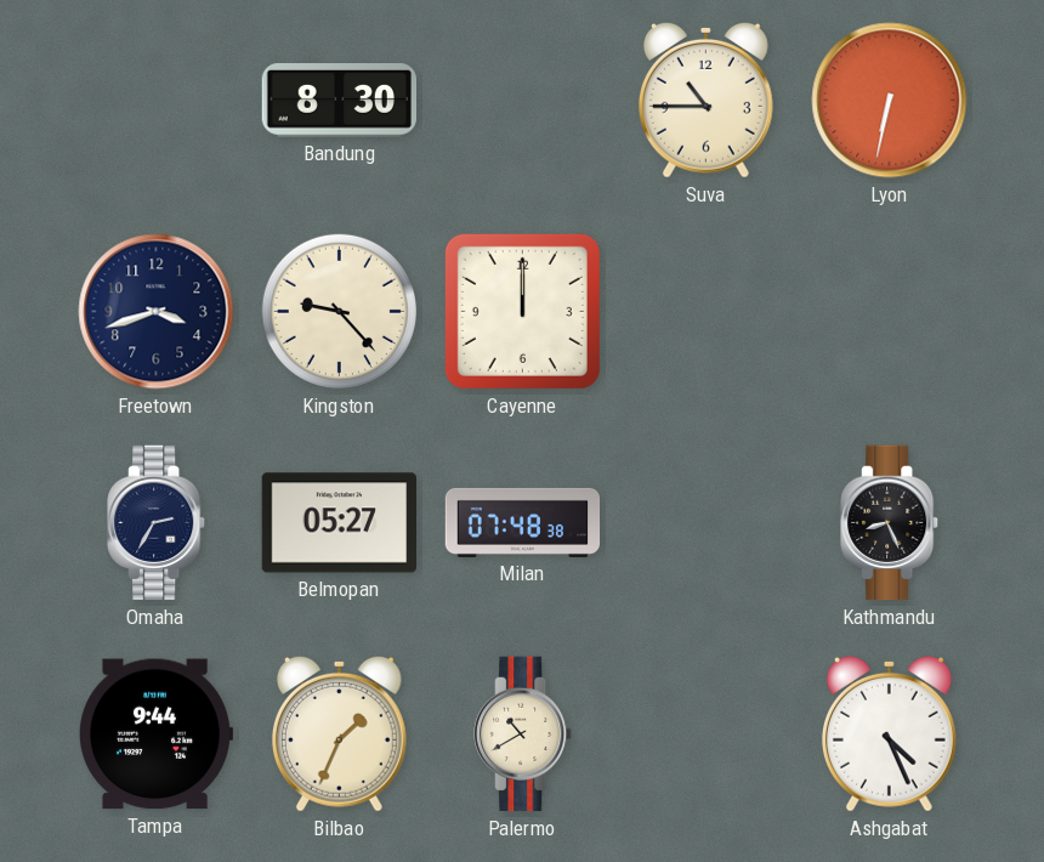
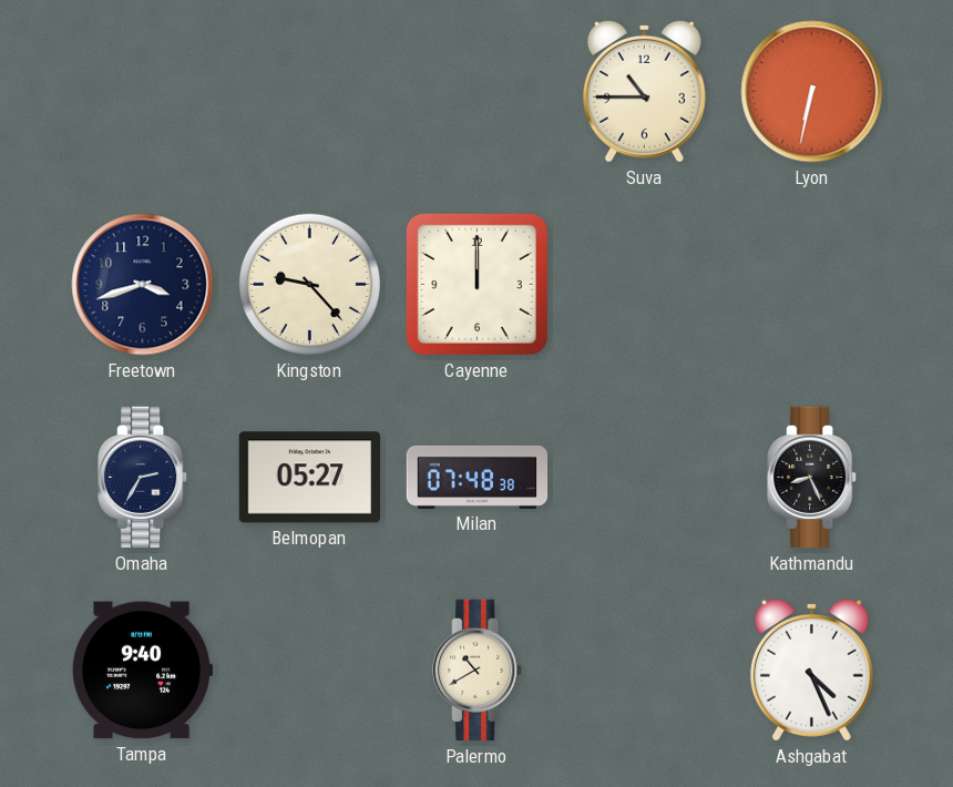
Bandung: 8:30 -> none
Tampa: 9:44 -> 9:40
Bilbao: 1:34 -> none
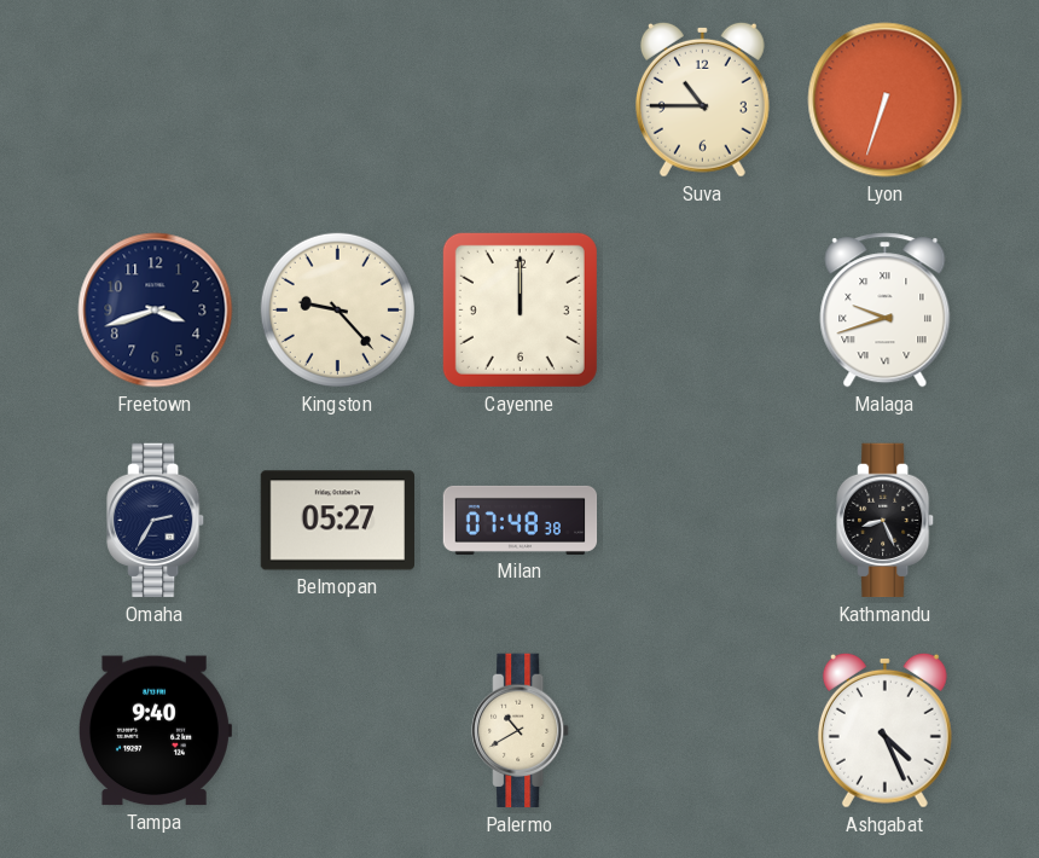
Lyon: 6:32 -> 6:33
Malaga: none -> 9:42
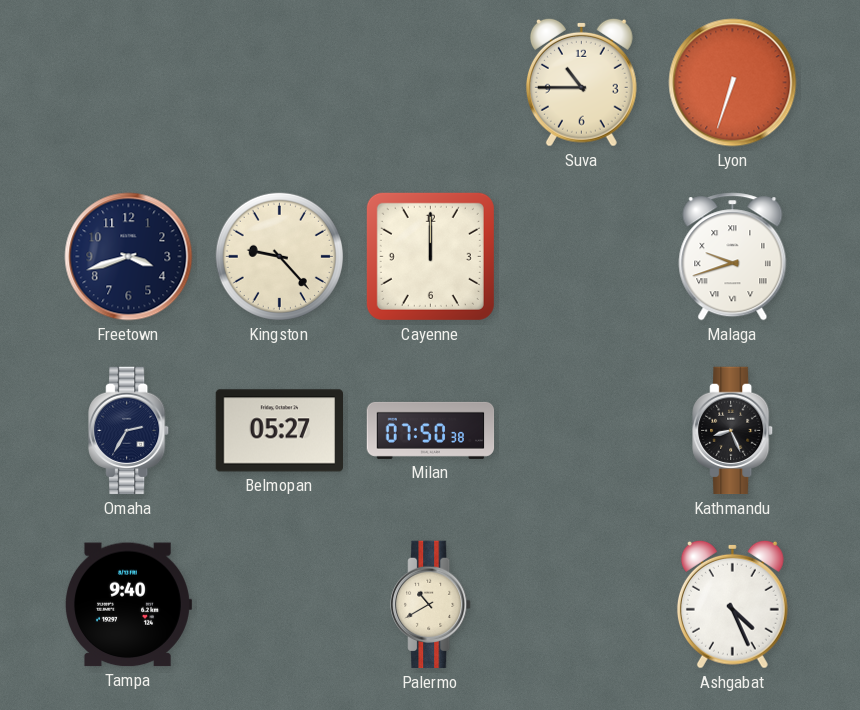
Milan: 07:48 -> 07:50
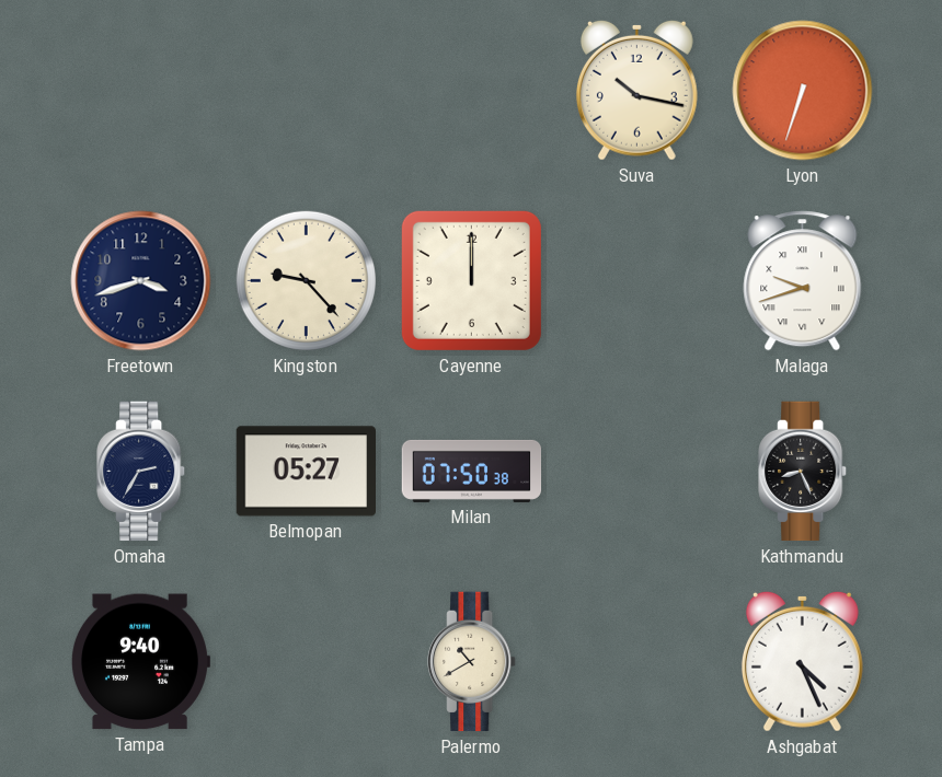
Suva: 10:45 -> 10:17
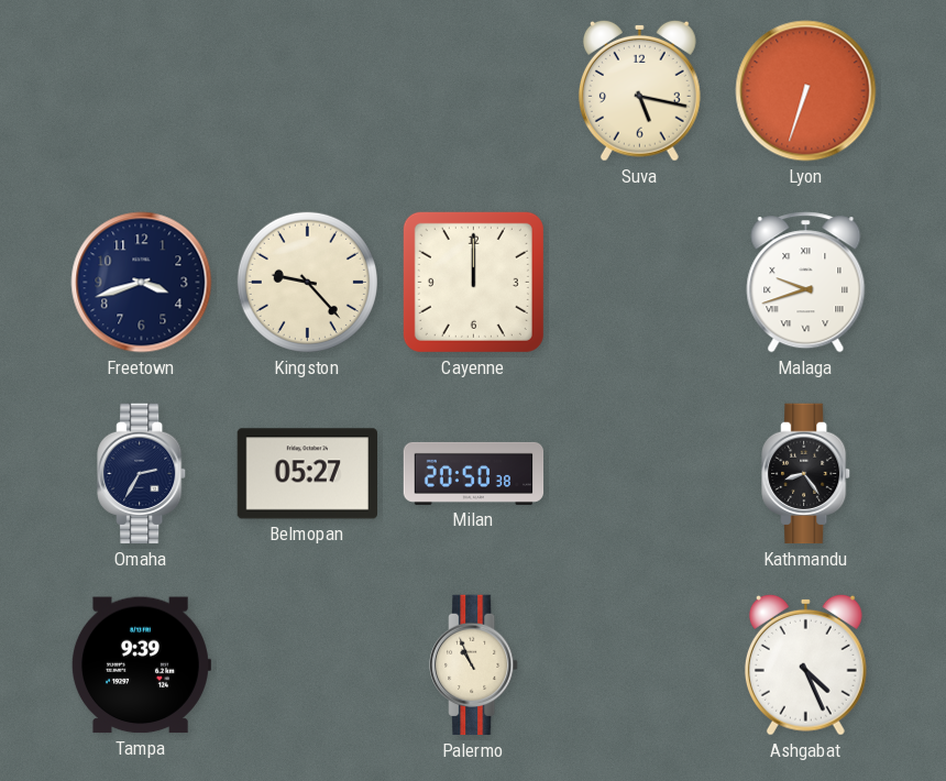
Suva: 10:17 -> 5:17
Milan: 07:50 -> 20:50
Kathmandu: 8:26 -> 8:24
Tampa: 9:40 -> 9:39
Palermo: 10:40 -> 10:56
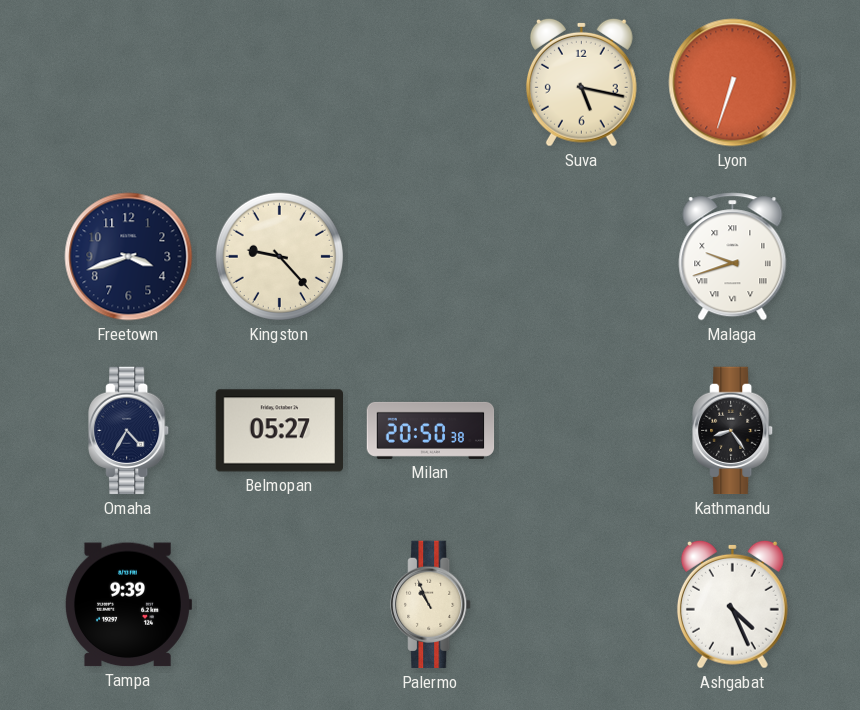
Cayenne: 12:00 -> none
Omaha: 2:35 -> 4:35
